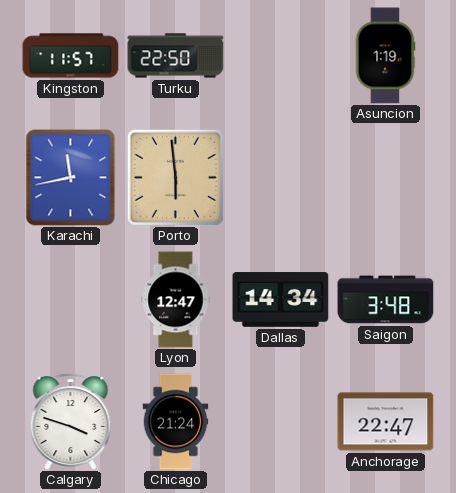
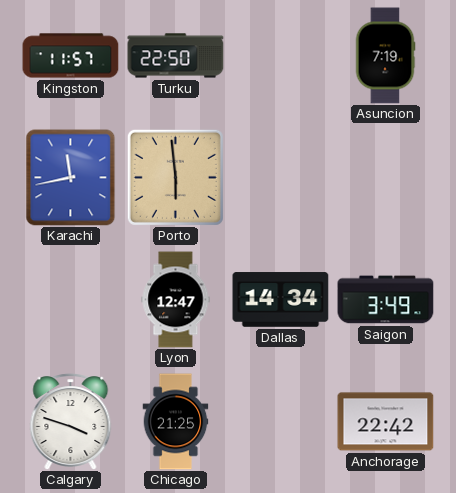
Asuncion: 1:19 -> 7:19
Saigon: 3:48 -> 3:49
Chicago: 21:24 -> 21:25
Anchorage: 22:47 -> 22:42
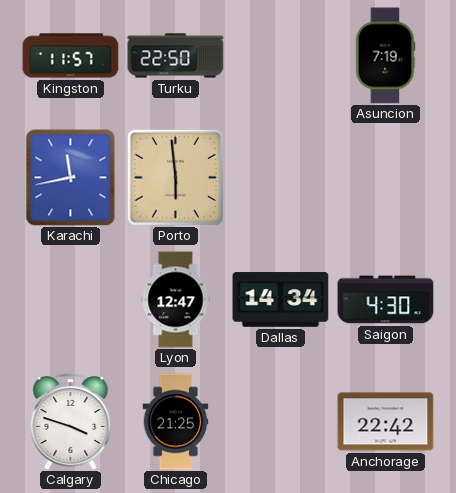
Saigon: 3:49 -> 4:30
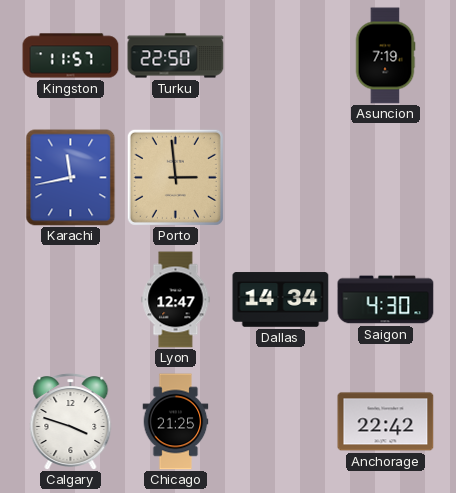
Porto: 5:59 -> 2:59
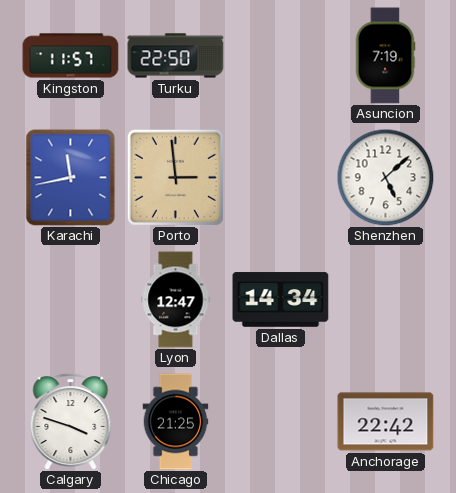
Shenzhen: none -> 5:08
Saigon: 4:30 -> none
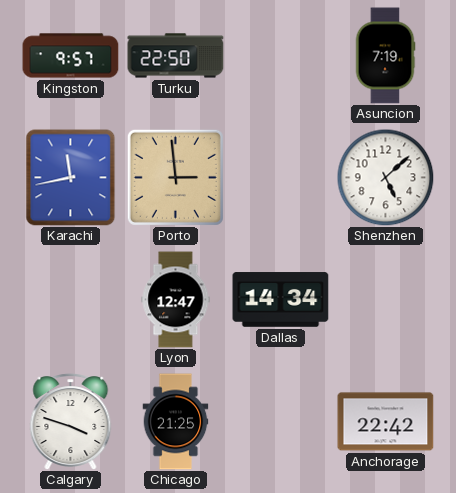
Kingston: 11:57 -> 9:57
